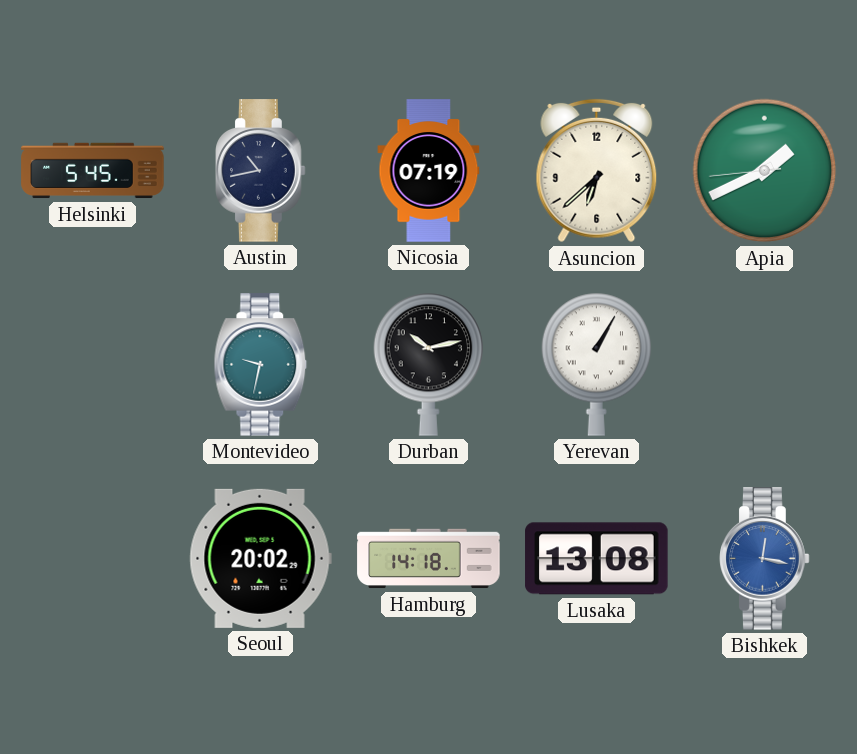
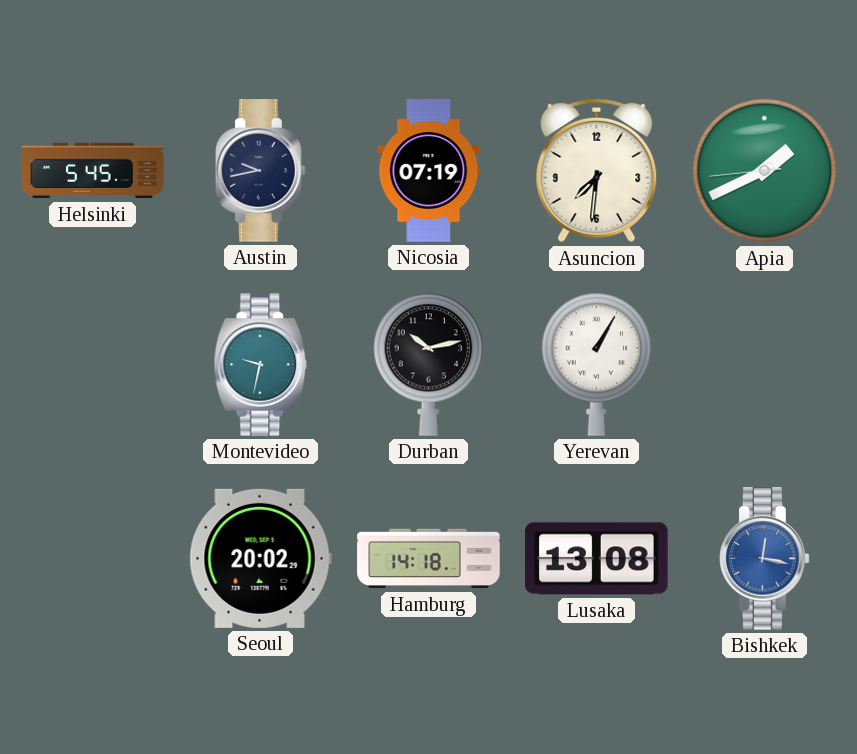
Austin: 10:43 -> 9:43
Asuncion: 6:38 -> 7:31
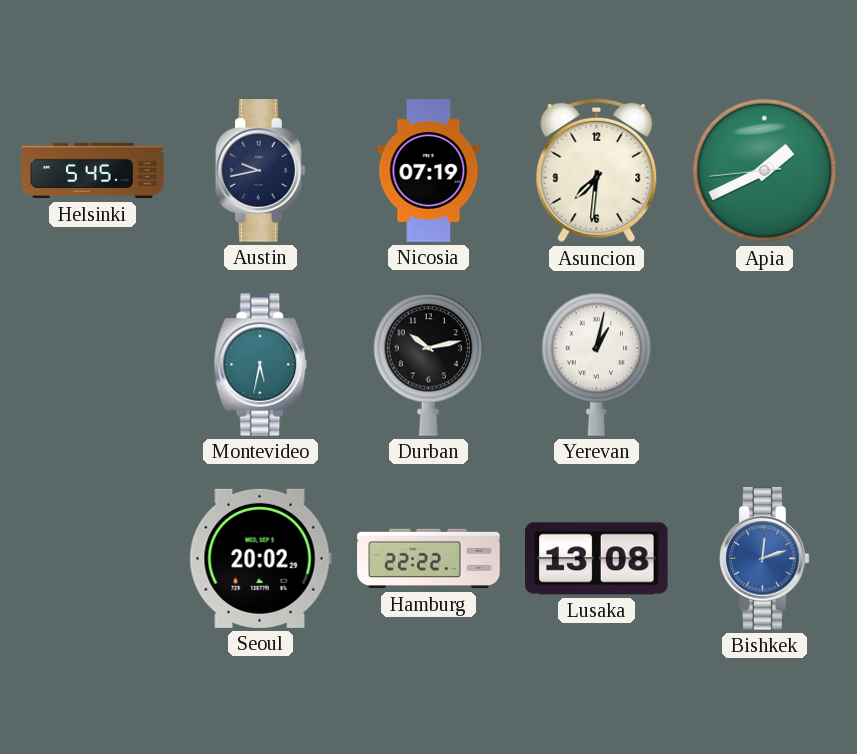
Montevideo: 9:32 -> 5:32
Yerevan: 1:05 -> 1:02
Hamburg: 14:18 -> 22:22
Bishkek: 12:17 -> 12:12
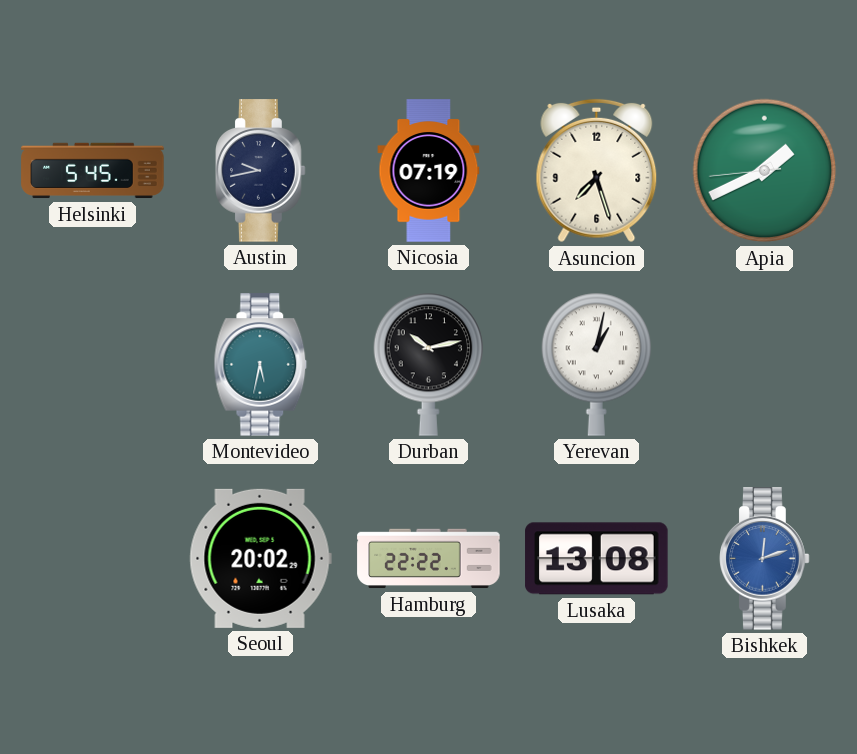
Asuncion: 7:31 -> 7:27
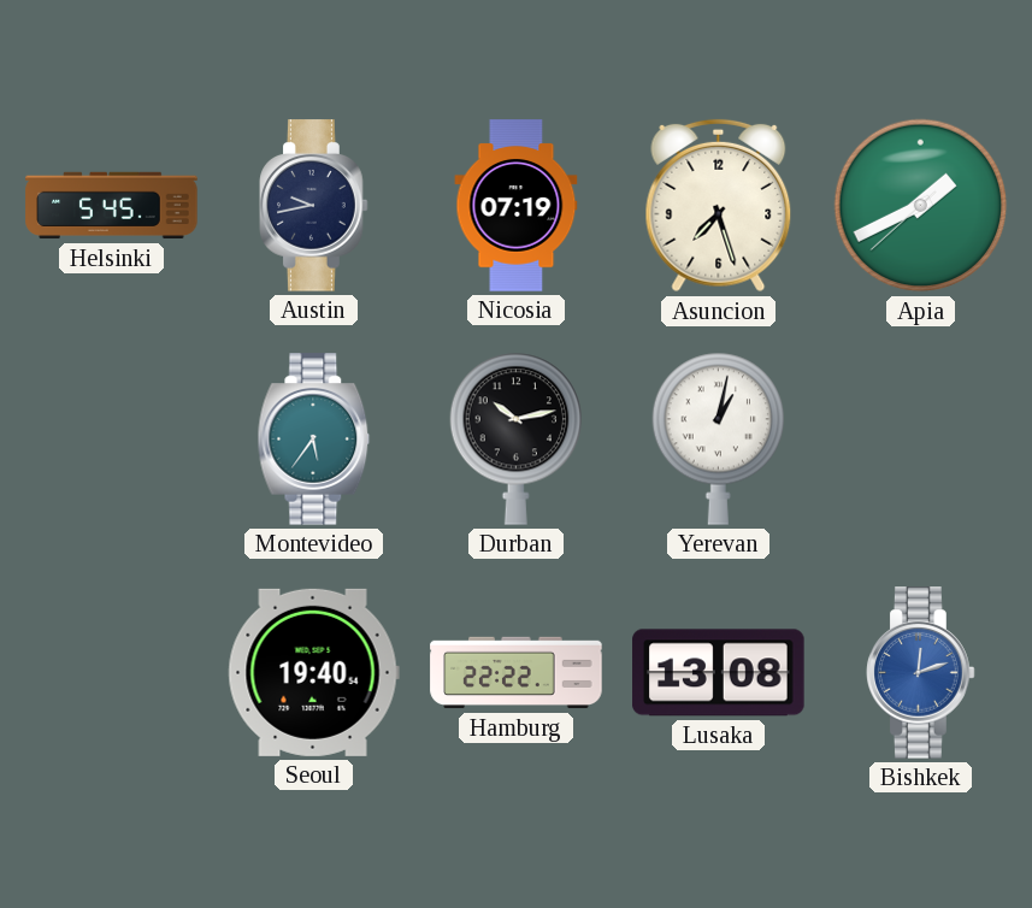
Apia: 1:40:44 -> 1:40:38
Montevideo: 5:32 -> 5:36
Seoul: 20:02 -> 19:40
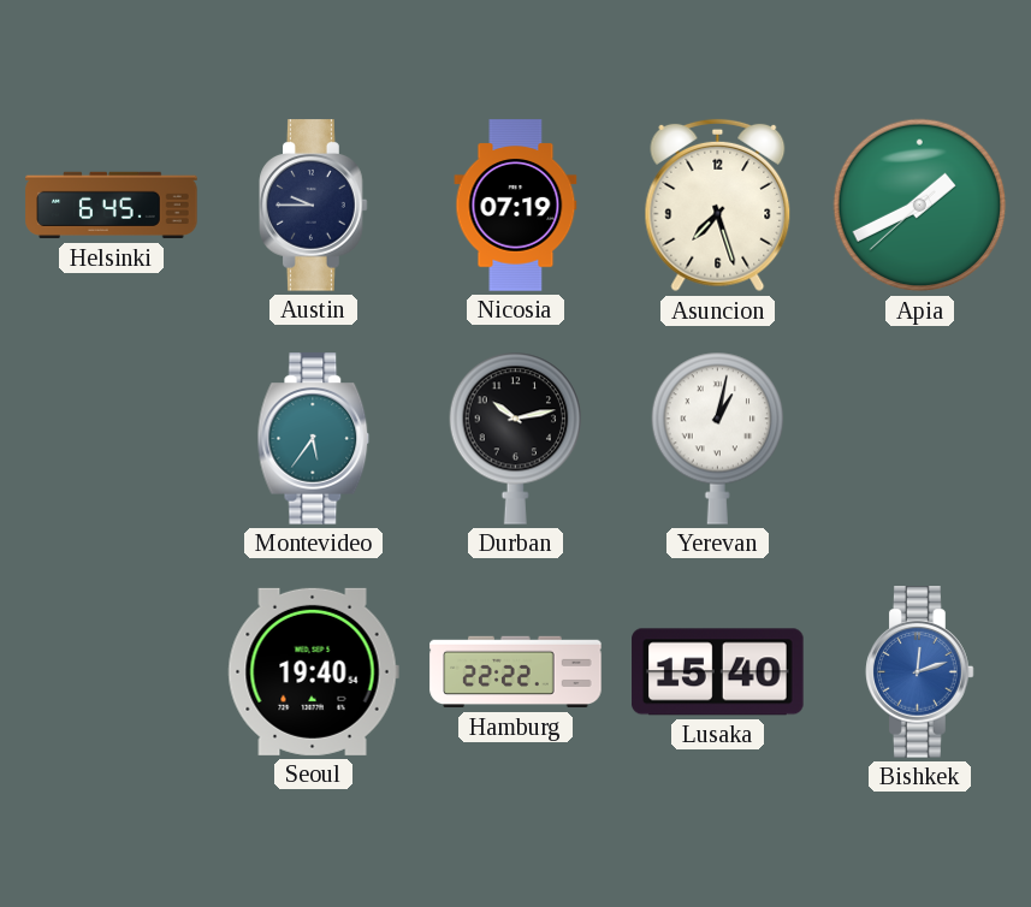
Helsinki: 5:45 -> 6:45
Austin: 9:43 -> 9:45
Lusaka: 13:08 -> 15:40
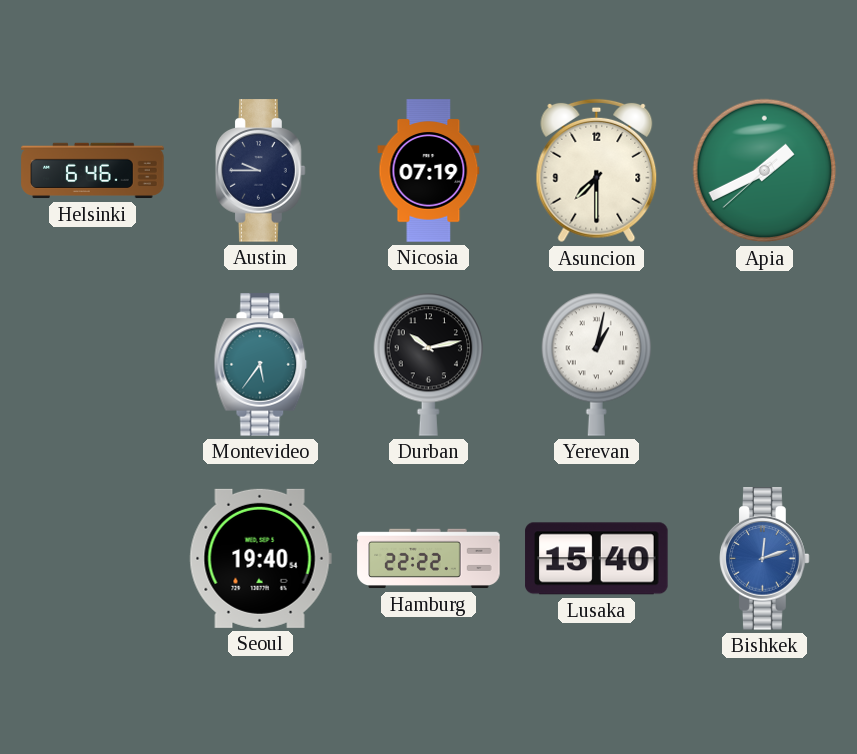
Helsinki: 6:45 -> 6:46
Asuncion: 7:27 -> 7:30
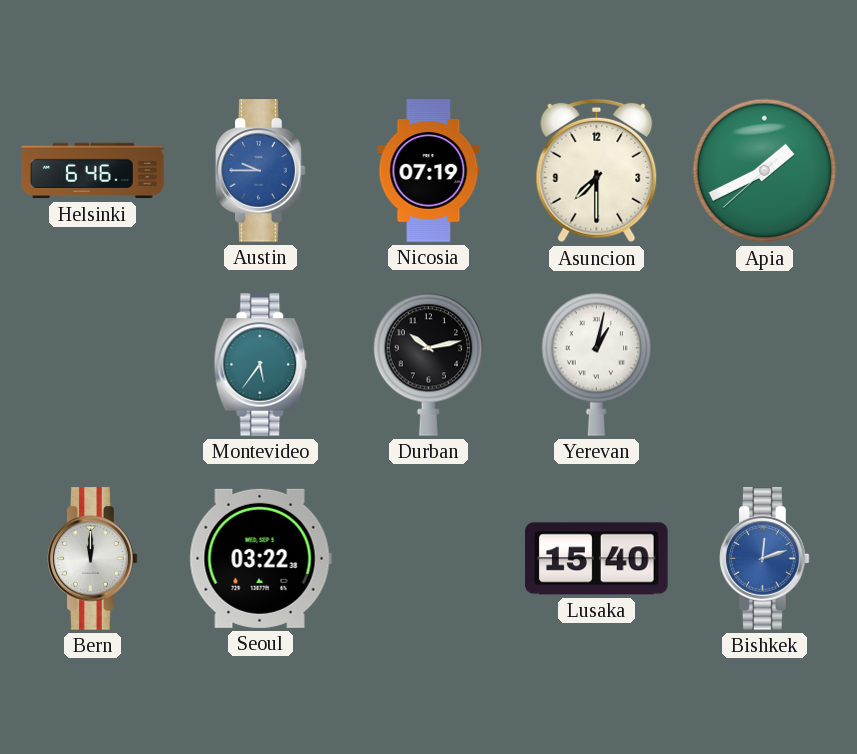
Austin dial: navy -> blue
Bern: none -> 12:00
Seoul: 19:40 -> 03:22
Hamburg: 22:22 -> none
